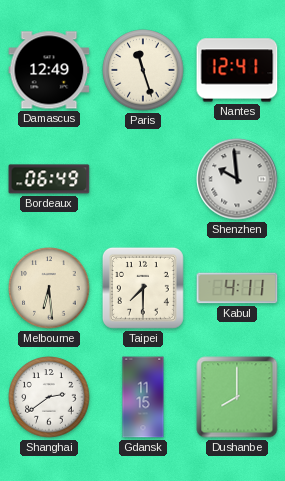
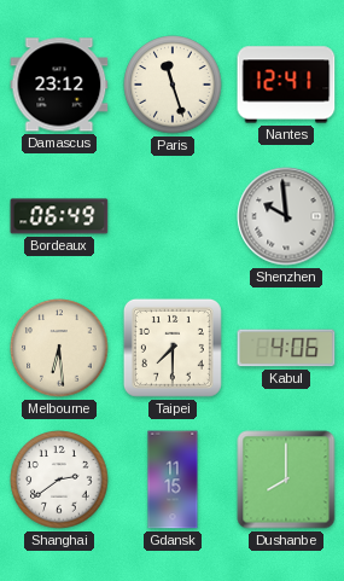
Damascus: 12:49 -> 23:12
Kabul: 4:11 -> 4:06
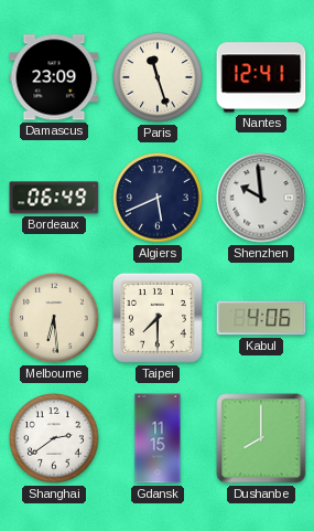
Damascus: 23:12 -> 23:09
Algiers: none -> 5:41
